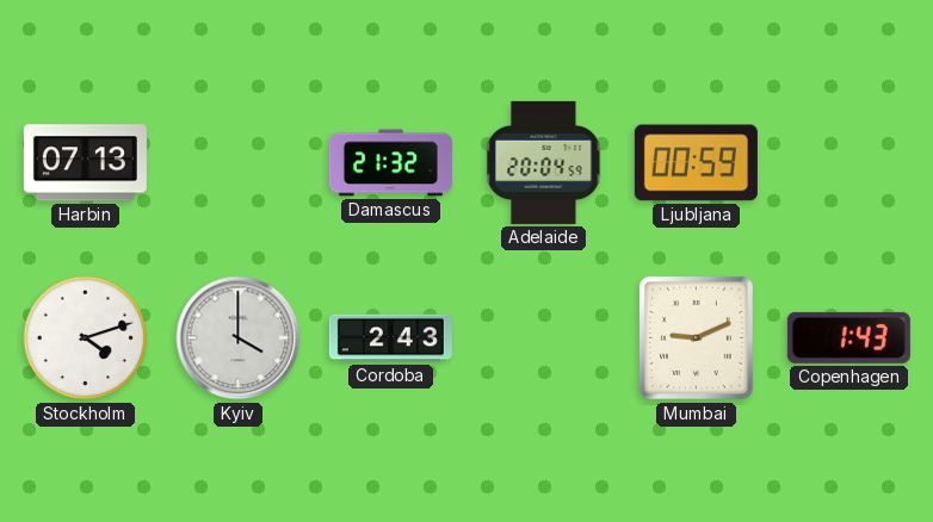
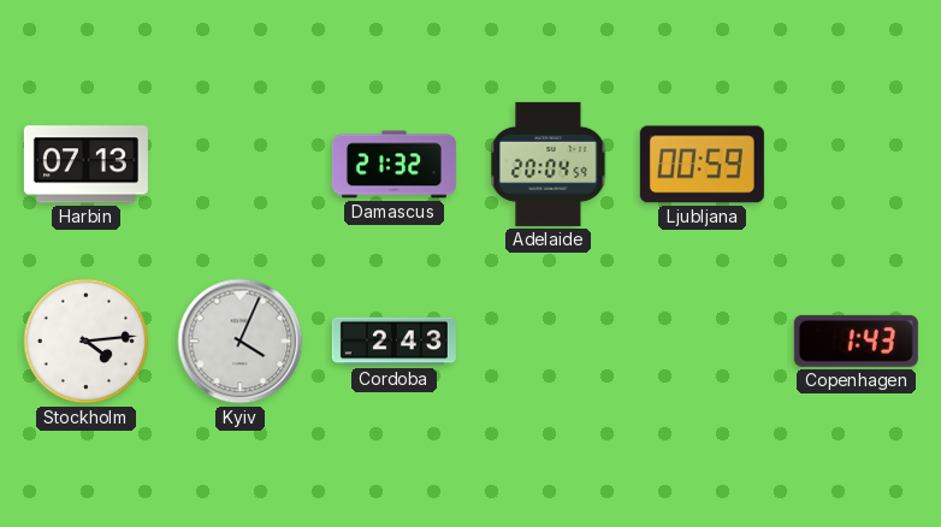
Stockholm: 4:12 -> 4:14
Kyiv: 4:00 -> 4:04
Mumbai: 9:11 -> none
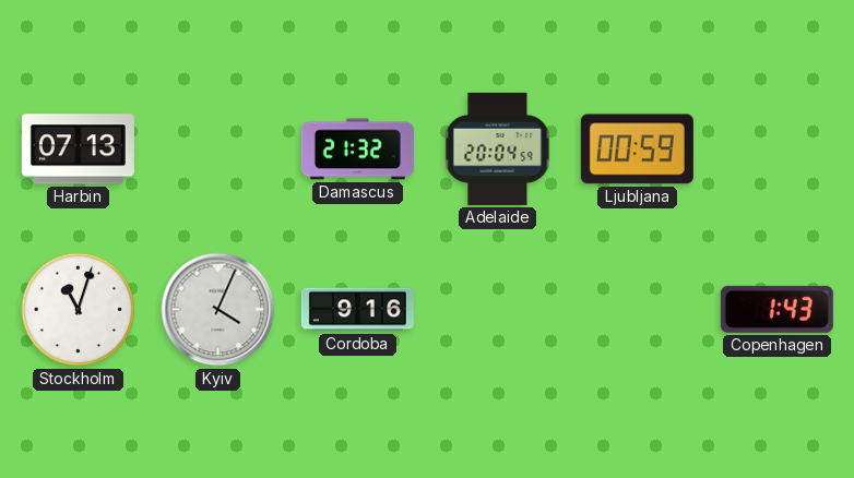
Stockholm: 4:14 -> 11:03
Cordoba: 2:43 -> 9:16
